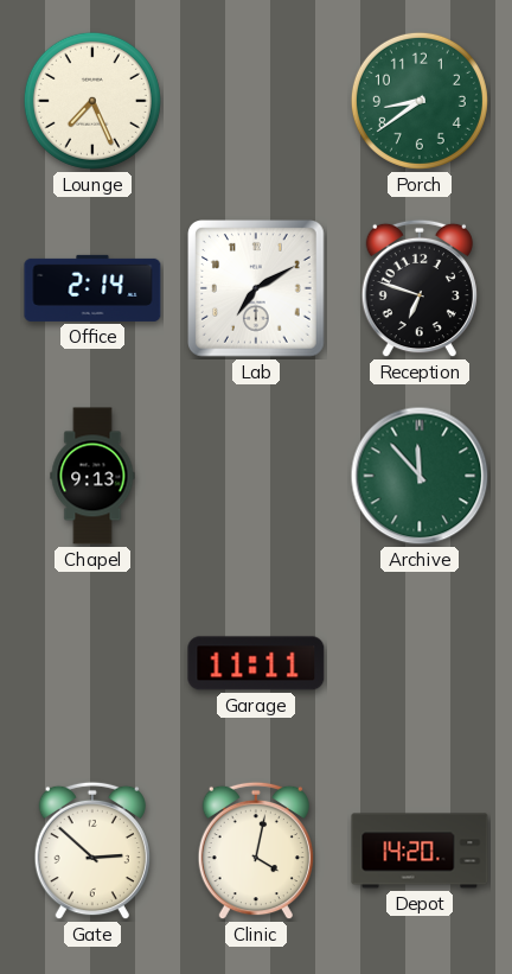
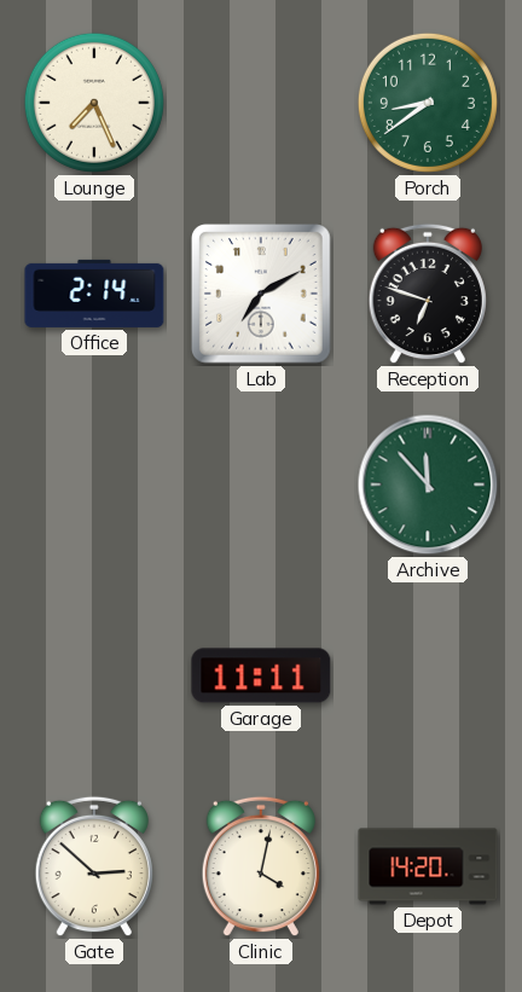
Chapel: 9:13 -> none
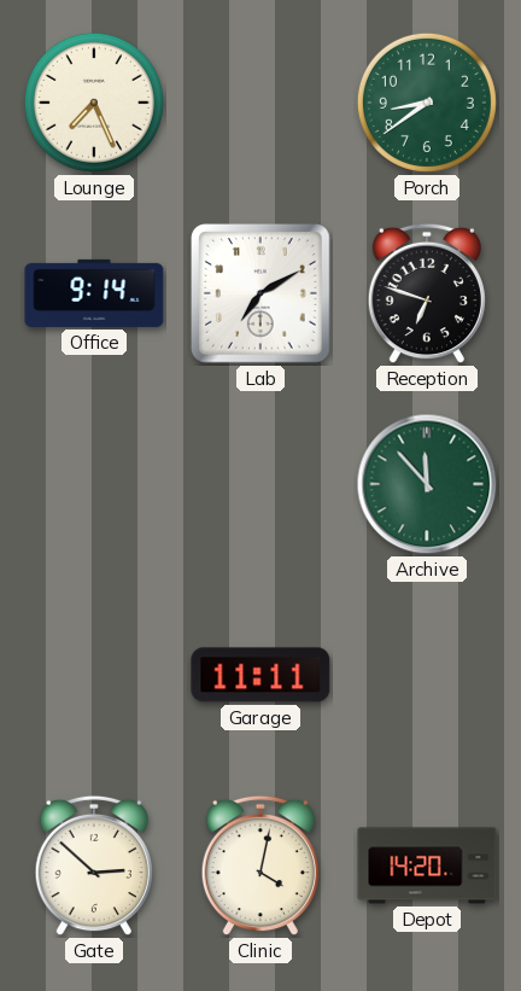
Office: 2:14 -> 9:14
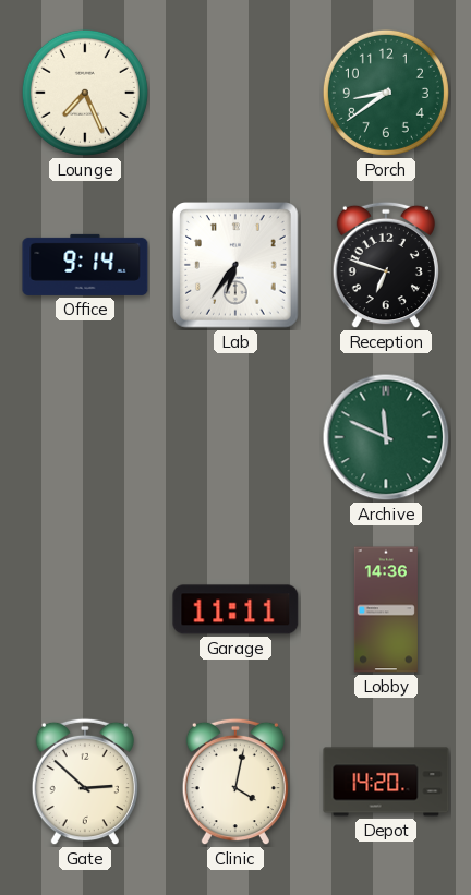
Lab: 7:10 -> 6:36
Archive: 11:53 -> 11:49
Lobby: none -> 14:36
